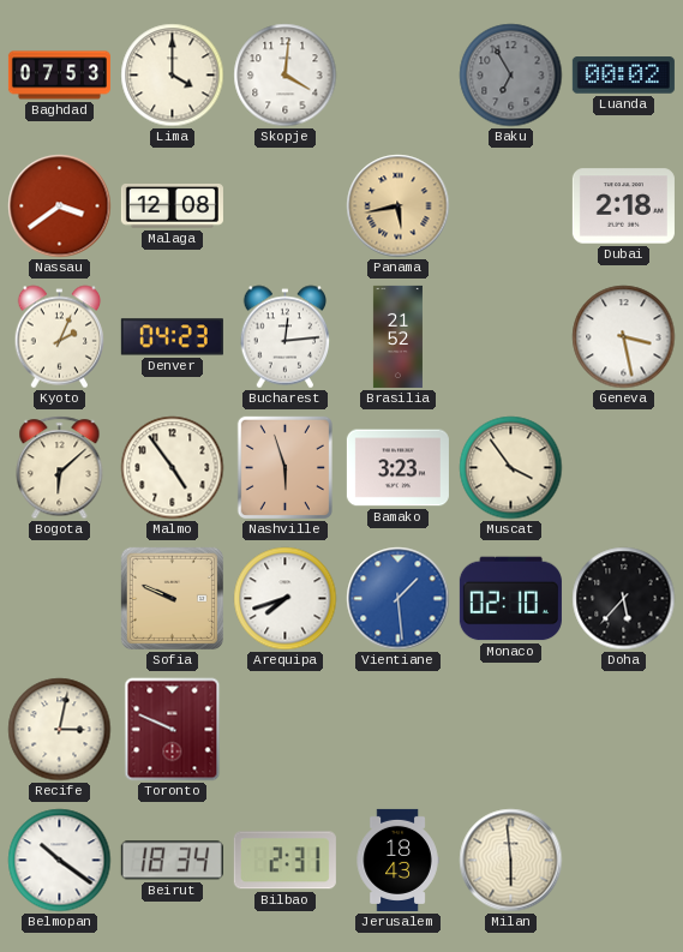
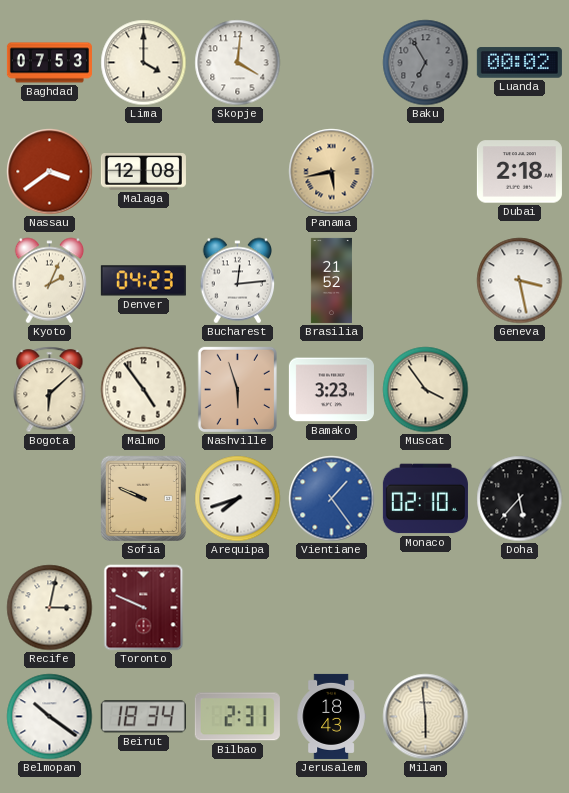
Vientiane: 1:29 -> 1:24
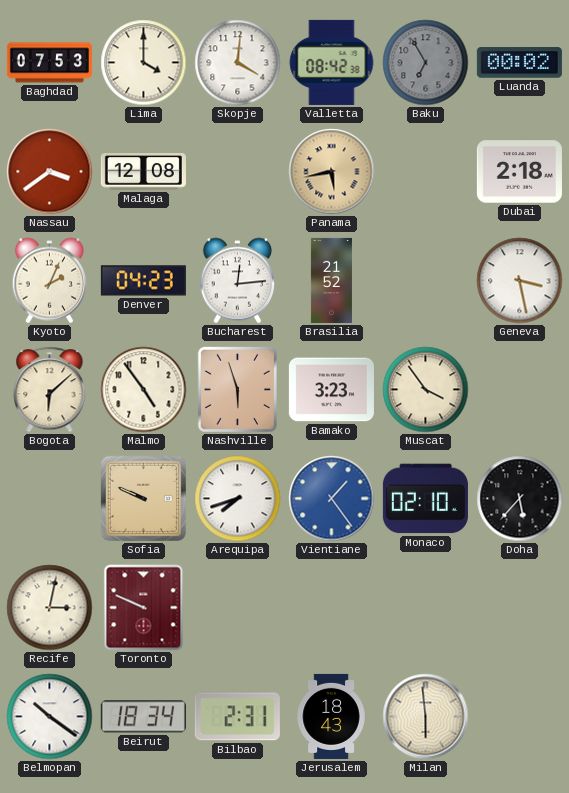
Valletta: none -> 08:42
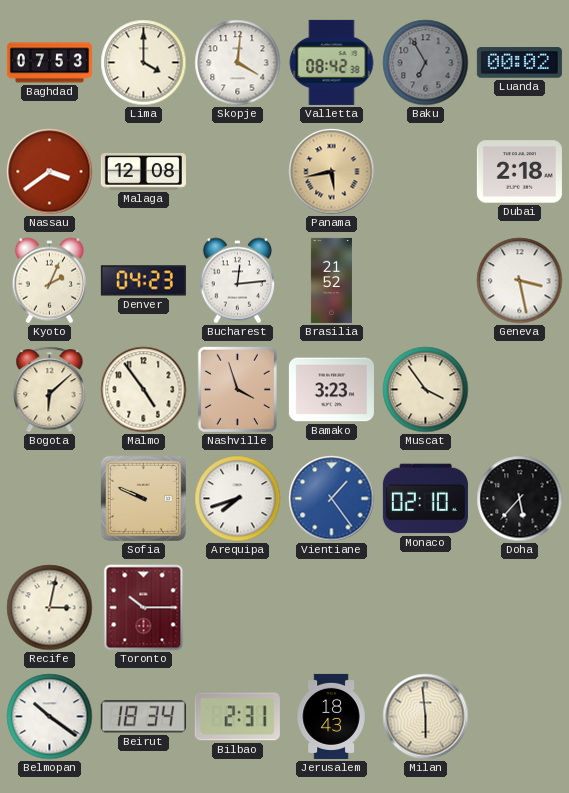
Nashville: 5:57 -> 3:57
Toronto: 9:49 -> 10:15
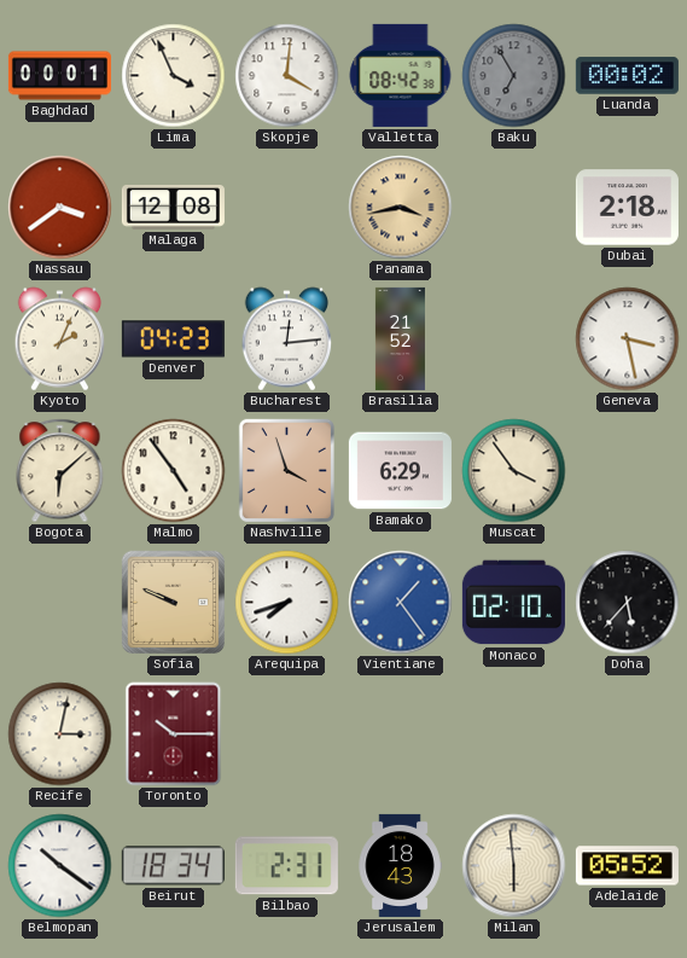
Baghdad: 07:53 -> 00:01
Lima: 4:00 -> 3:56
Panama: 5:43 -> 3:43
Bamako: 3:23 -> 6:29
Adelaide: none -> 05:52
